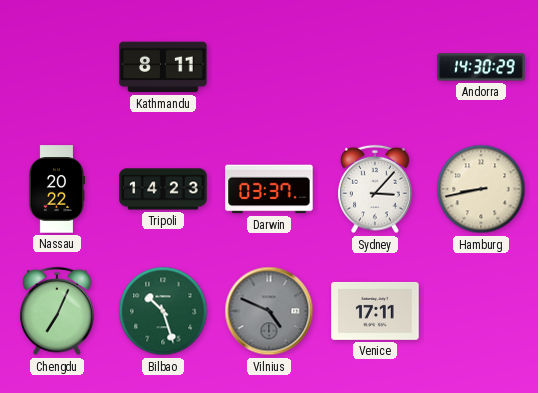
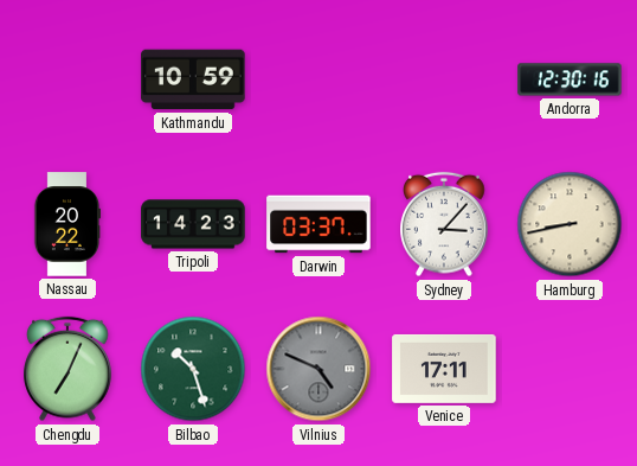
Kathmandu: 8:11 -> 10:59
Andorra: 14:30 -> 12:30
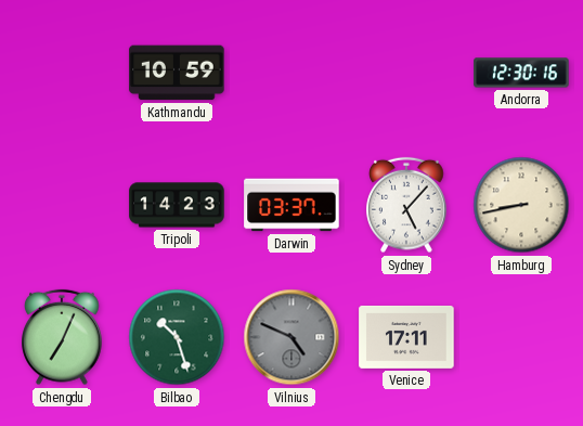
Nassau: 20:22 -> none
Sydney: 3:07 -> 5:07
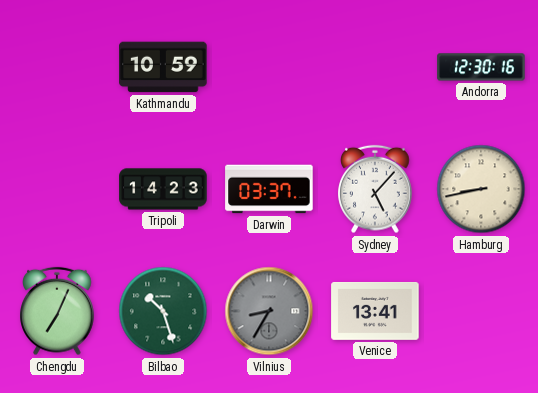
Vilnius: 4:49 -> 8:35
Venice: 17:11 -> 13:41
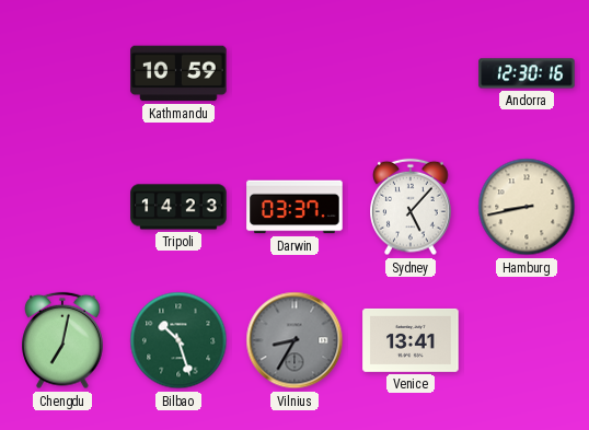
Chengdu: 7:04 -> 7:02
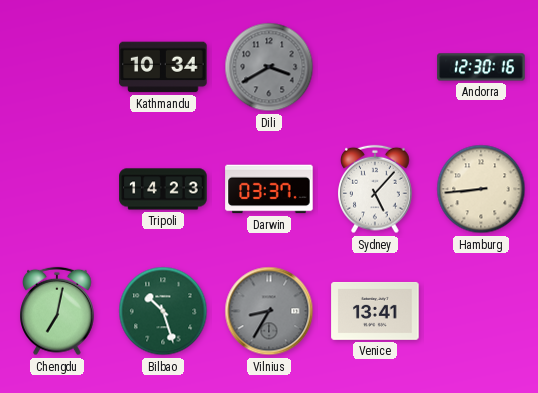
Kathmandu: 10:59 -> 10:34
Dili: none -> 3:40
Hamburg: 8:43 -> 8:44
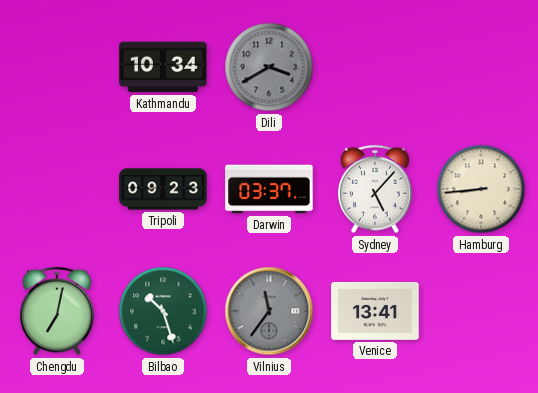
Andorra: 12:30 -> none
Tripoli: 14:23 -> 09:23
Vilnius: 8:35 -> 11:36
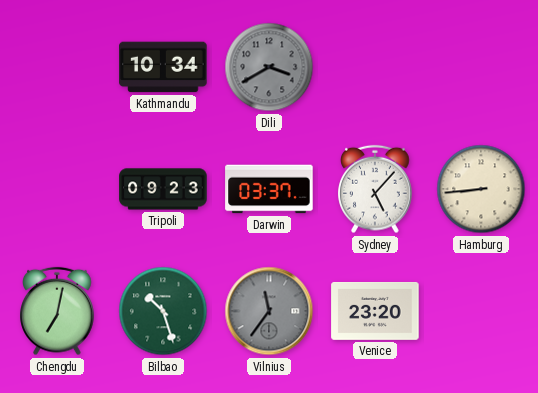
Venice: 13:41 -> 23:20
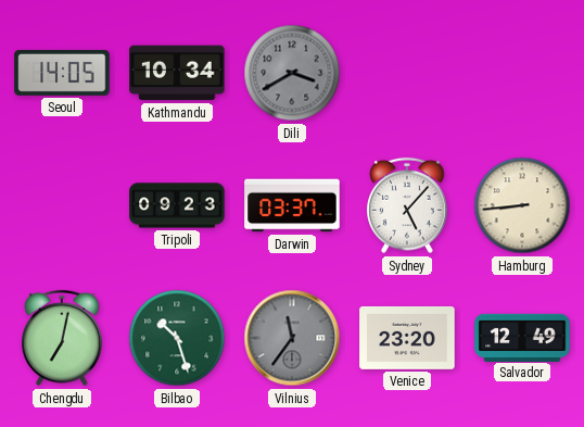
Seoul: none -> 14:05
Salvador: none -> 12:49
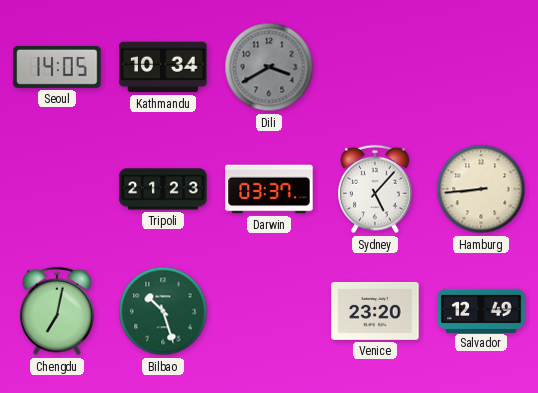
Tripoli: 09:23 -> 21:23
Vilnius: 11:36 -> none
